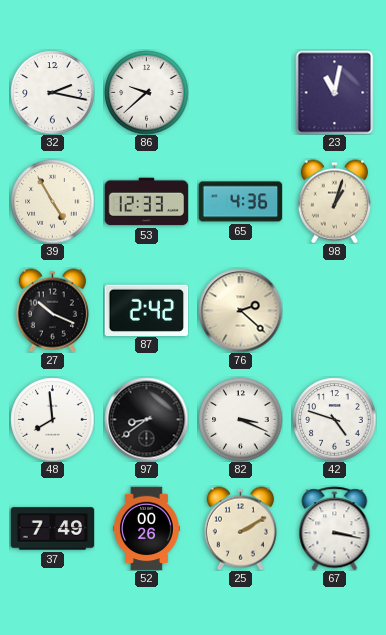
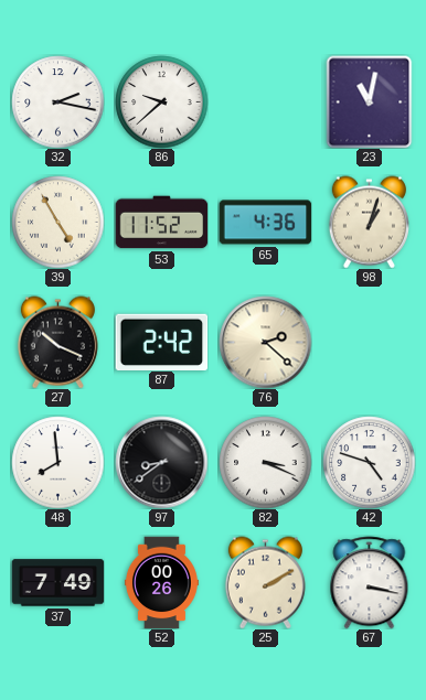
53: 12:33 -> 11:52
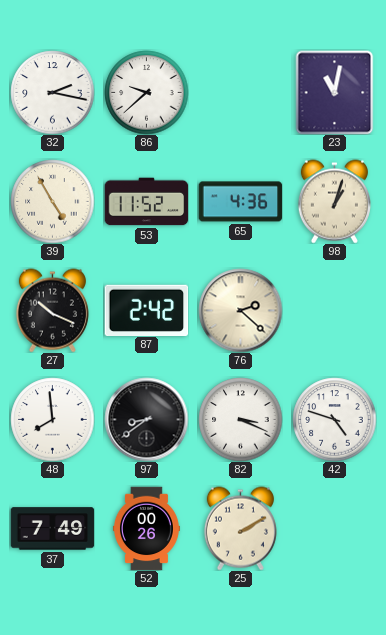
67: 3:17 -> none
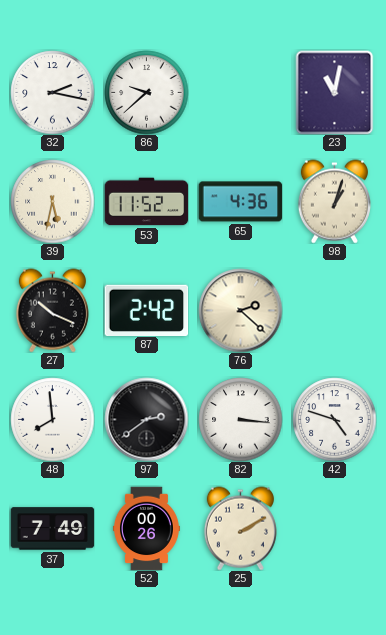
39: 4:55 -> 5:32
97: 8:39 -> 2:39
82: 3:19 -> 3:16
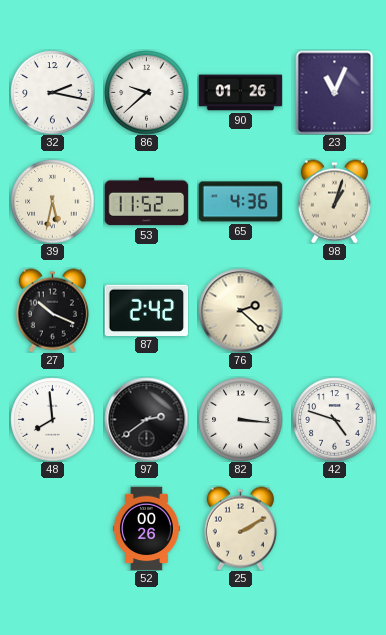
90: none -> 01:26
23: 11:02 -> 11:04
37: 7:49 -> none
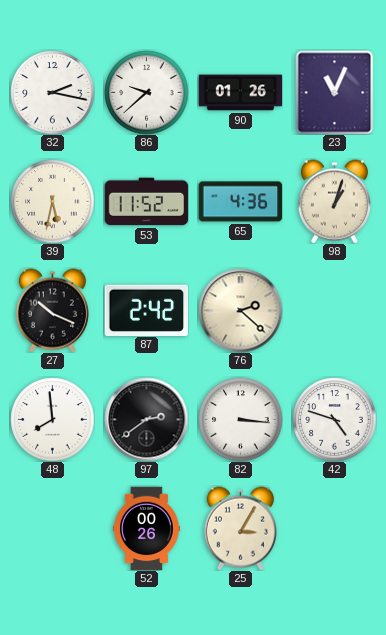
25: 2:10 -> 3:05
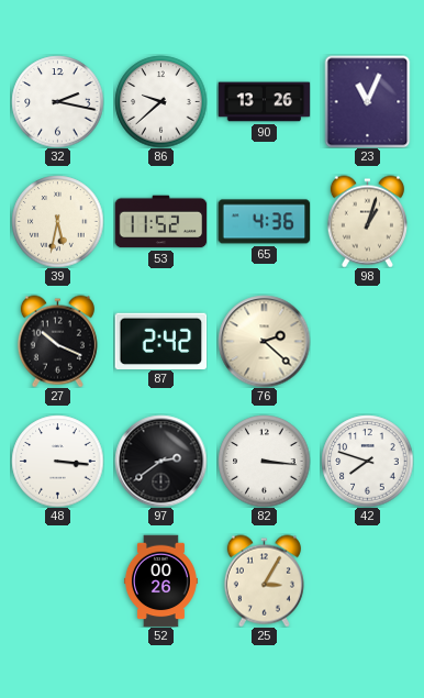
90: 01:26 -> 13:26
48: 7:59 -> 3:16
42: 4:48 -> 7:48
